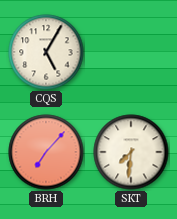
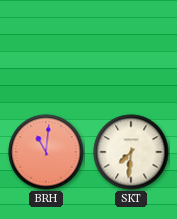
CQS: 5:05 -> none
BRH: 7:07 -> 11:01
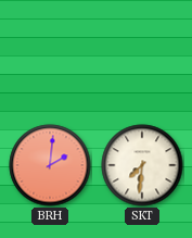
BRH: 11:01 -> 2:01
